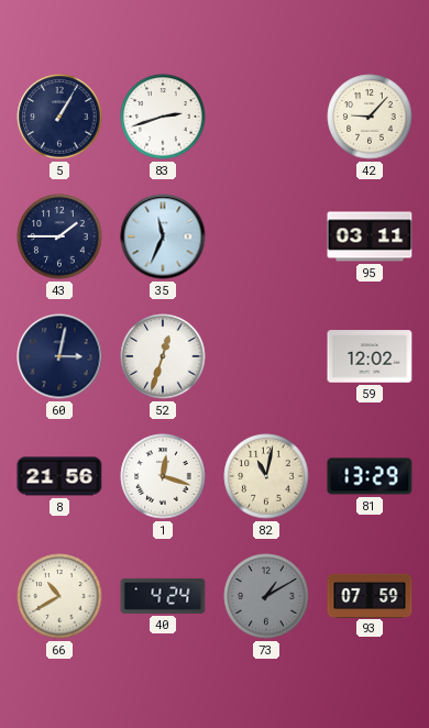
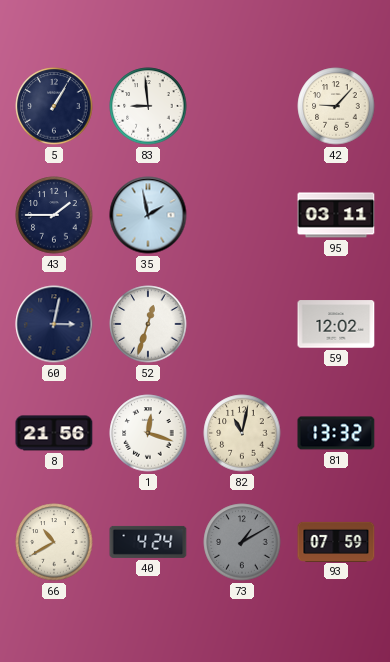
83: 2:42 -> 8:59
35: 11:34 -> 1:58
81: 13:29 -> 13:32
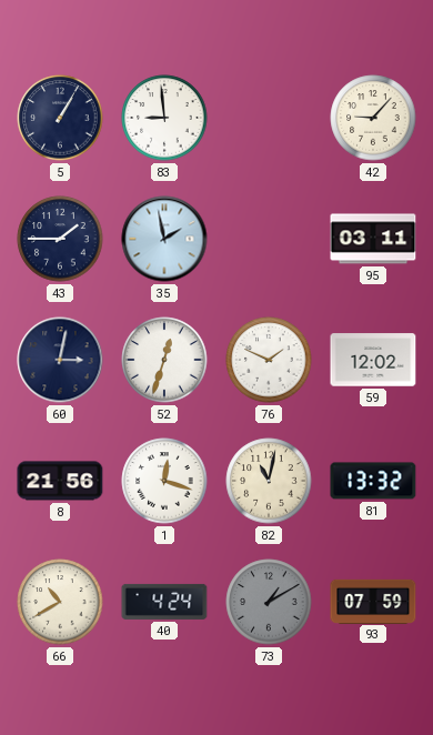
76: none -> 1:49
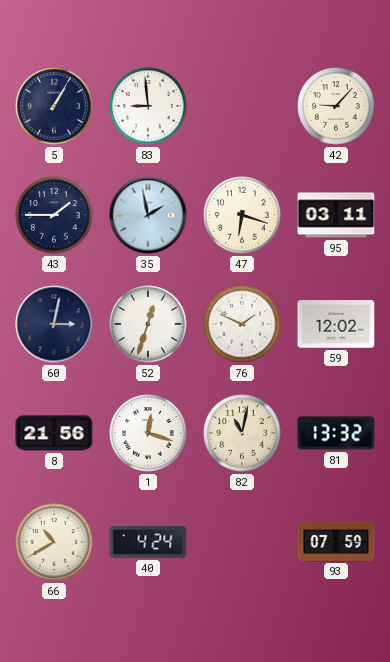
47: none -> 6:18
73: 1:10 -> none
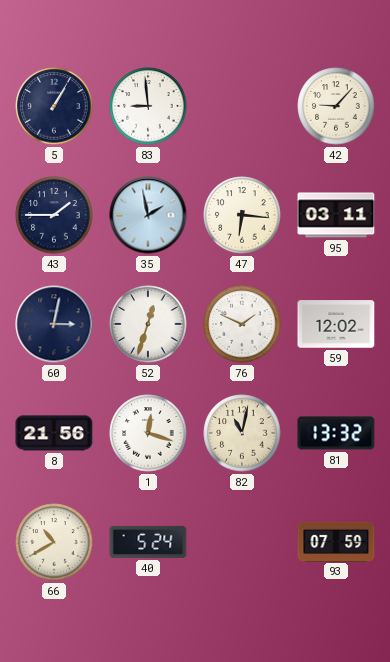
47: 6:18 -> 6:16
40: 4:24 -> 5:24
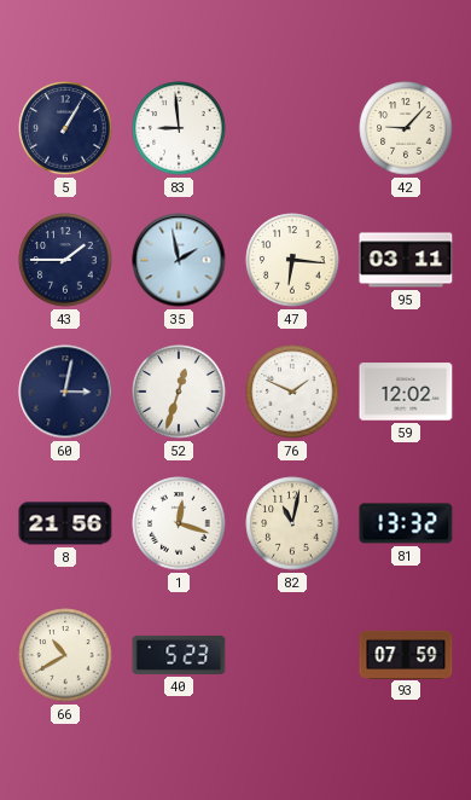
40: 5:24 -> 5:23
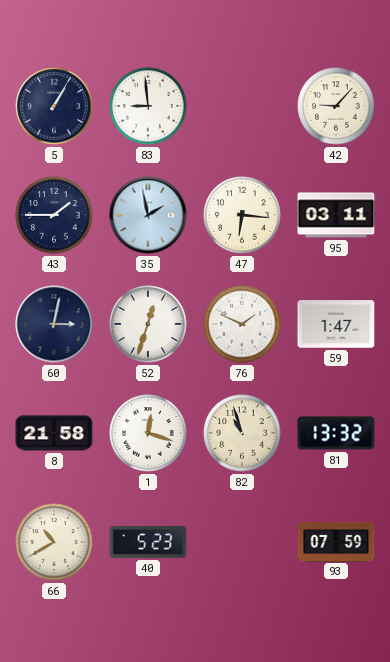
59: 12:02 -> 1:47
8: 21:56 -> 21:58
82: 11:02 -> 10:57
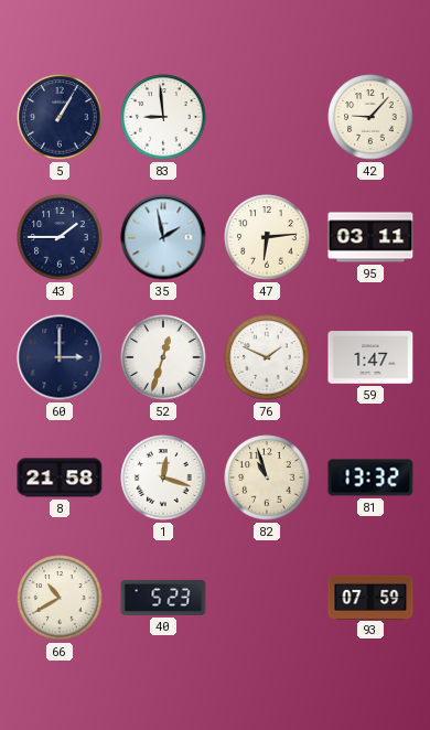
47: 6:16 -> 6:14
60: 3:02 -> 3:00
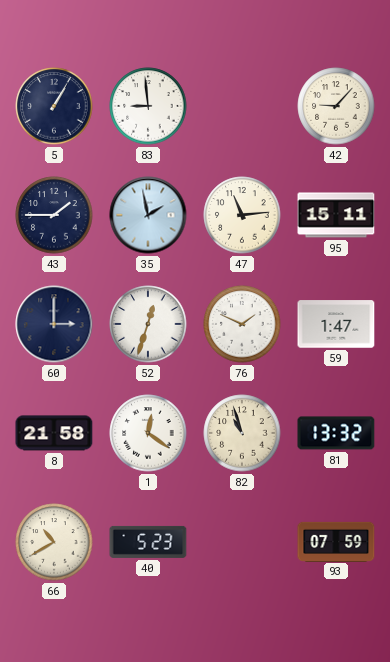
47: 6:14 -> 11:14
95: 03:11 -> 15:11
1: 12:18 -> 12:21
